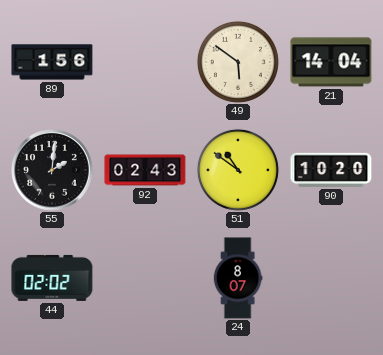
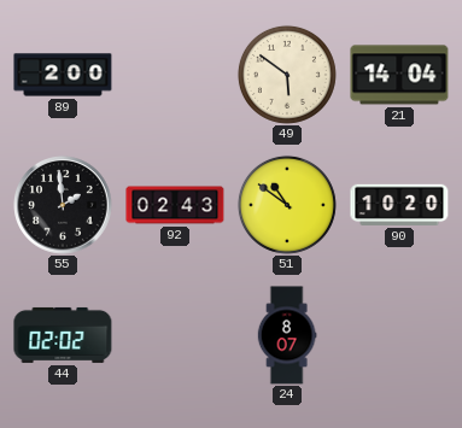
89: 1:56 -> 2:00
55: 2:01 -> 1:59
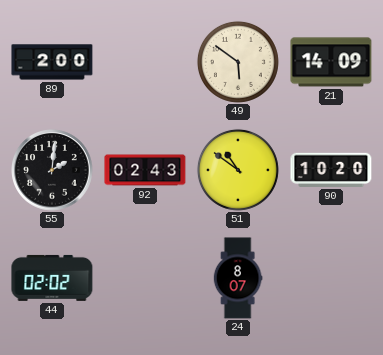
21: 14:04 -> 14:09
55: 1:59 -> 2:01
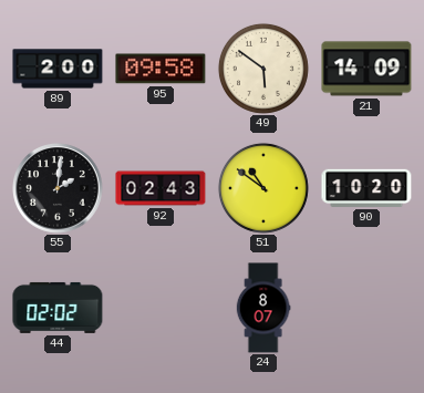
95: none -> 09:58
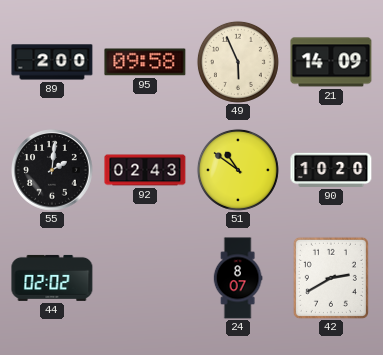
49: 5:51 -> 5:56
42: none -> 2:40
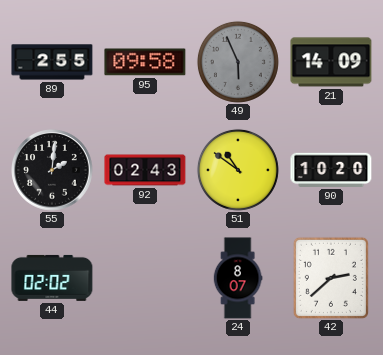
89: 2:00 -> 2:55
49 dial: cream -> grey
42: 2:40 -> 2:38
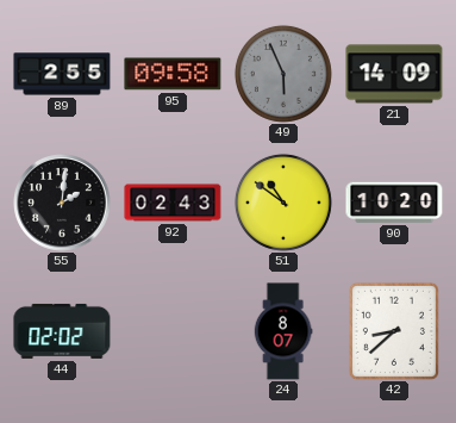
42: 2:38 -> 8:38
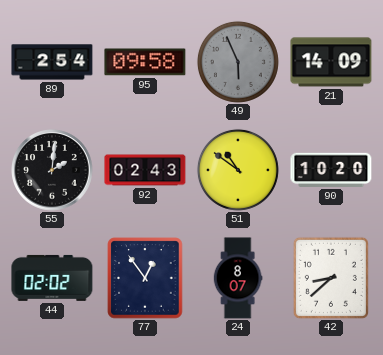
89: 2:55 -> 2:54
77: none -> 12:54
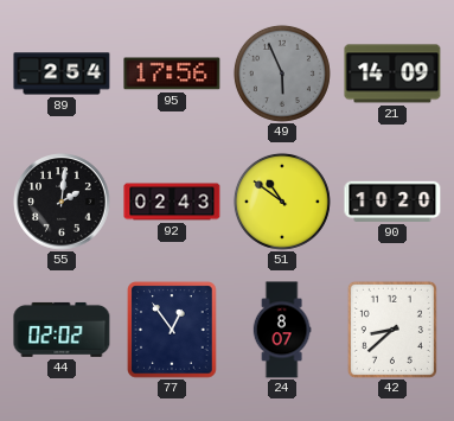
95: 09:58 -> 17:56
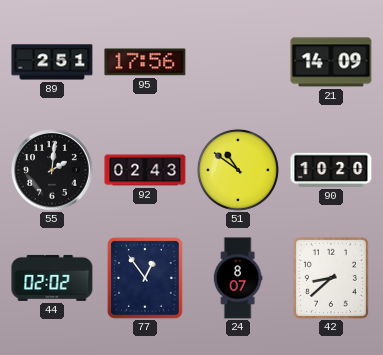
89: 2:54 -> 2:51
49: 5:56 -> none
